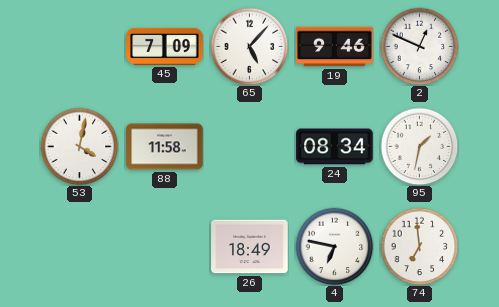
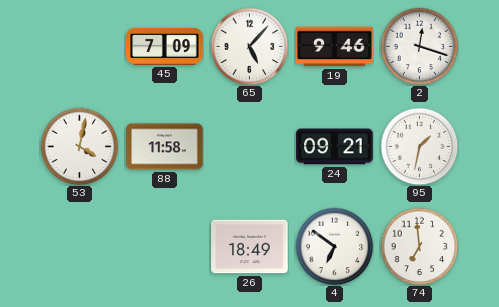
2: 12:49 -> 12:18
24: 08:34 -> 09:21
4: 6:47 -> 6:51
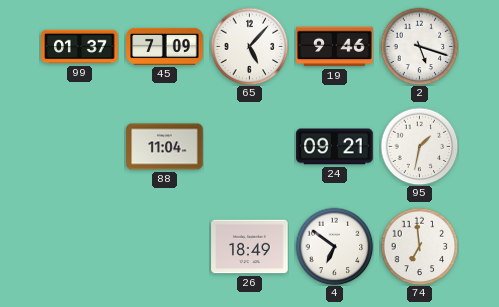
99: none -> 01:37
2: 12:18 -> 5:18
53: 4:02 -> none
88: 11:58 -> 11:04
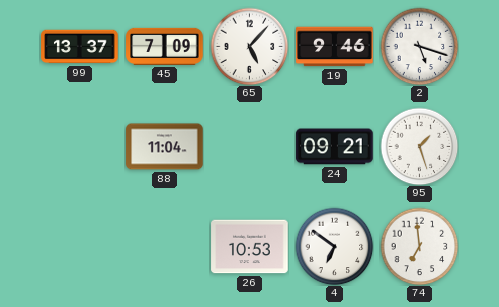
99: 01:37 -> 13:37
95: 1:32 -> 1:27
26: 18:49 -> 10:53
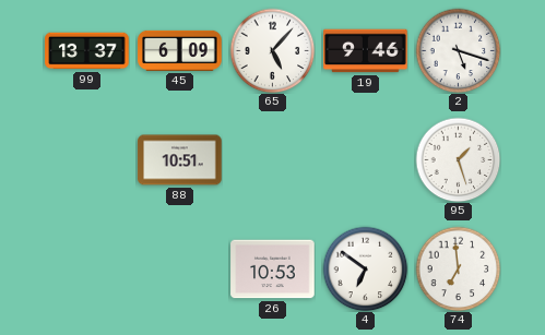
45: 7:09 -> 6:09
88: 11:04 -> 10:51
24: 09:21 -> none
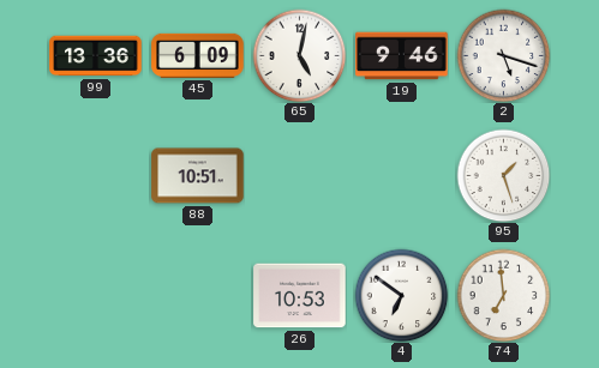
99: 13:37 -> 13:36
65: 5:07 -> 5:02
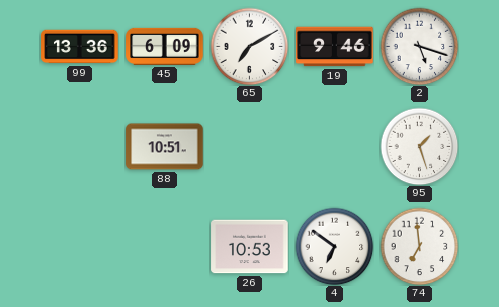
65: 5:02 -> 7:10
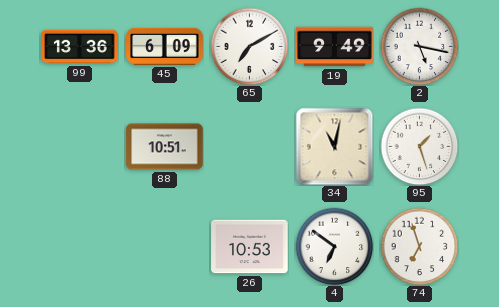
19: 9:46 -> 9:49
2: 5:18 -> 5:17
34: none -> 11:02
74: 6:59 -> 6:57
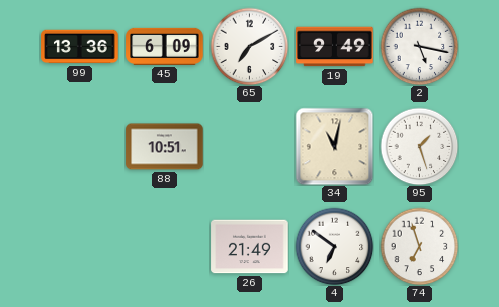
26: 10:53 -> 21:49
